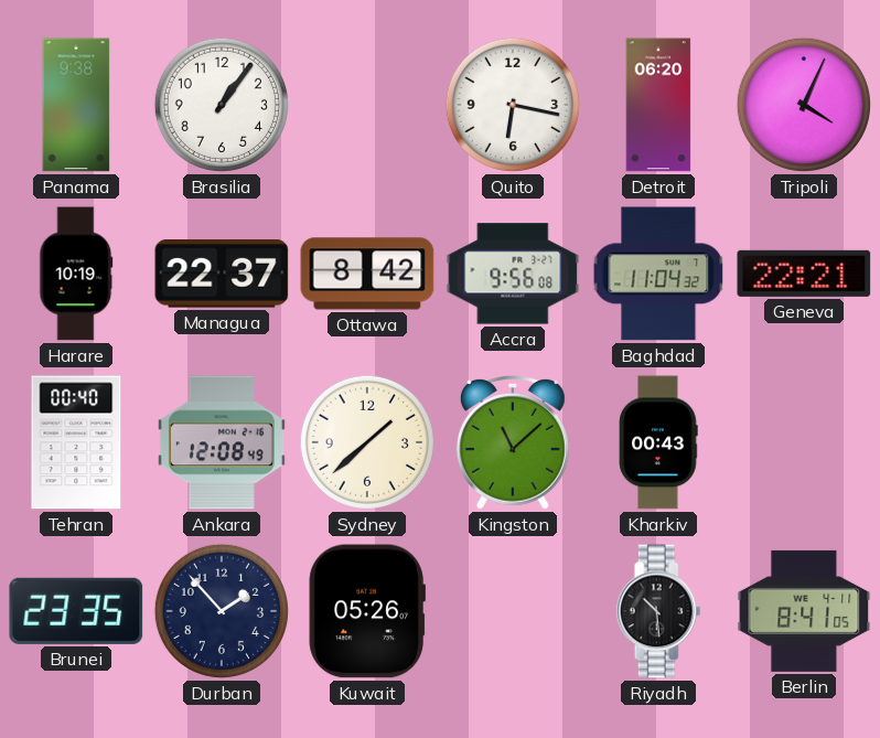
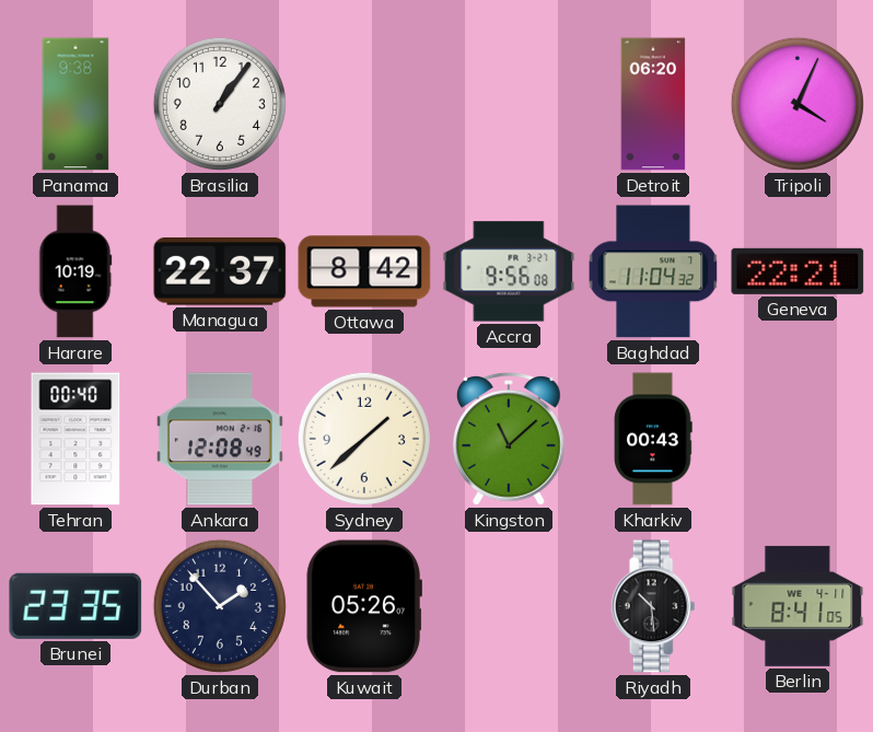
Quito: 6:17 -> none
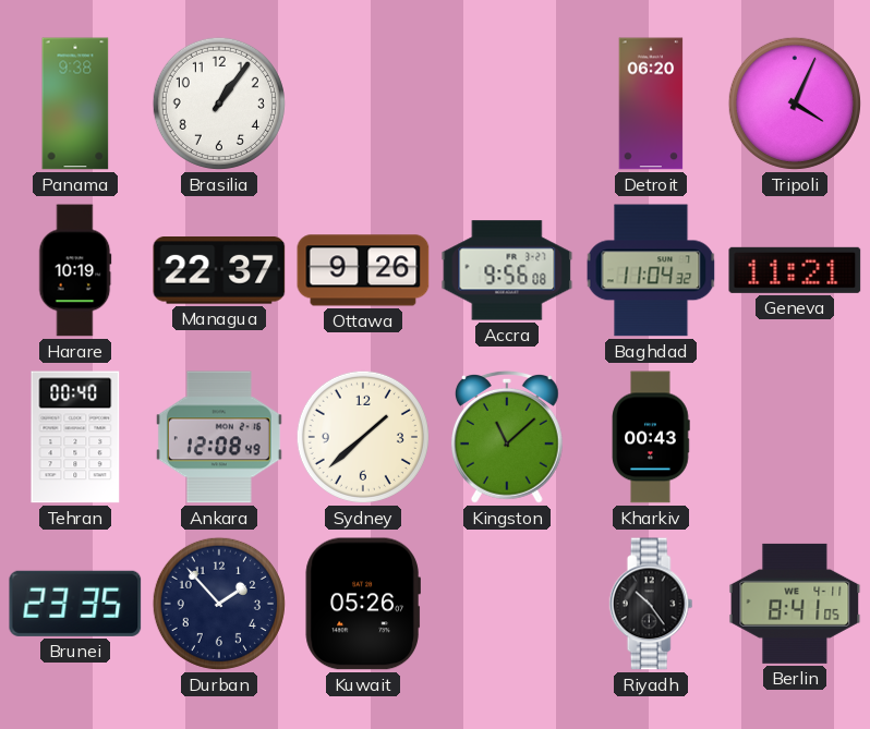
Ottawa: 8:42 -> 9:26
Geneva: 22:21 -> 11:21
Riyadh: 10:29 -> 10:24
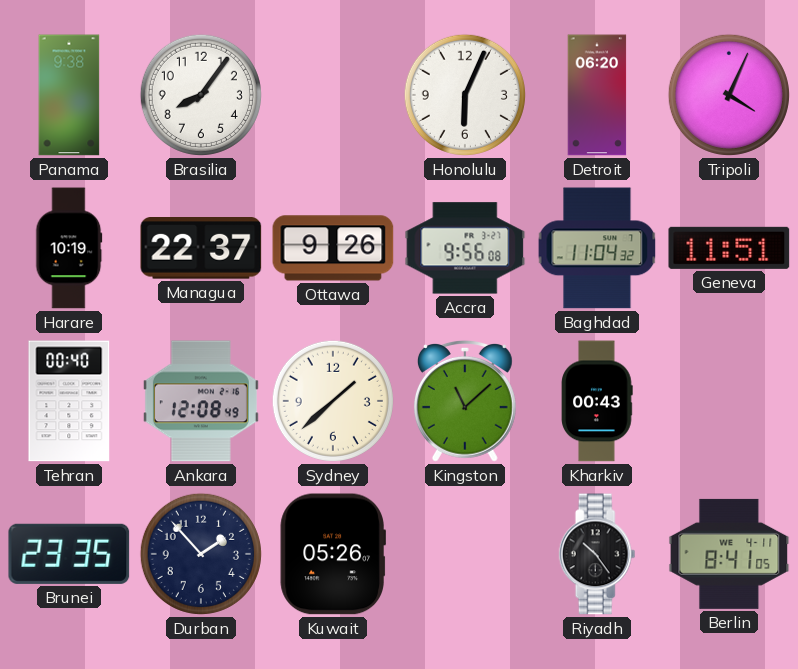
Brasilia: 1:06 -> 8:06
Honolulu: none -> 6:04
Geneva: 11:21 -> 11:51
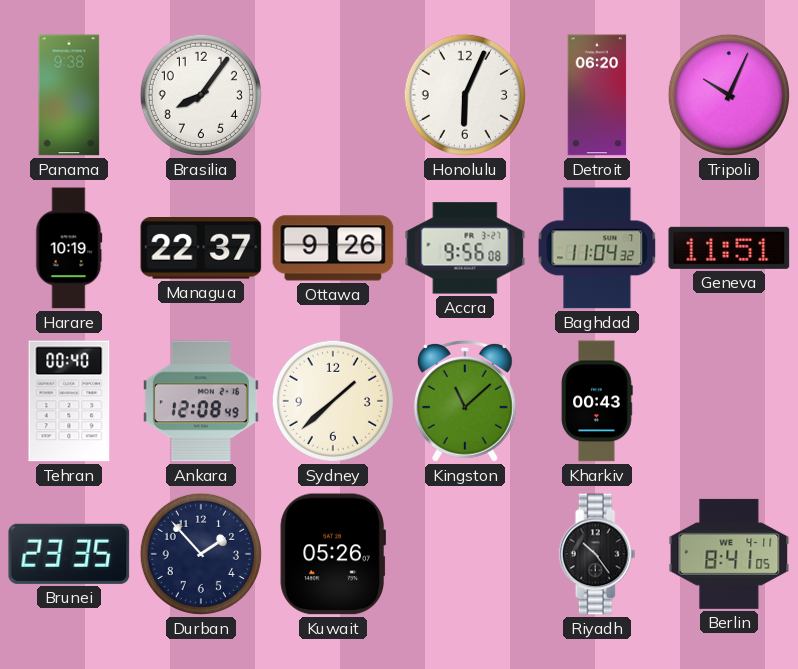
Tripoli: 4:04 -> 10:04
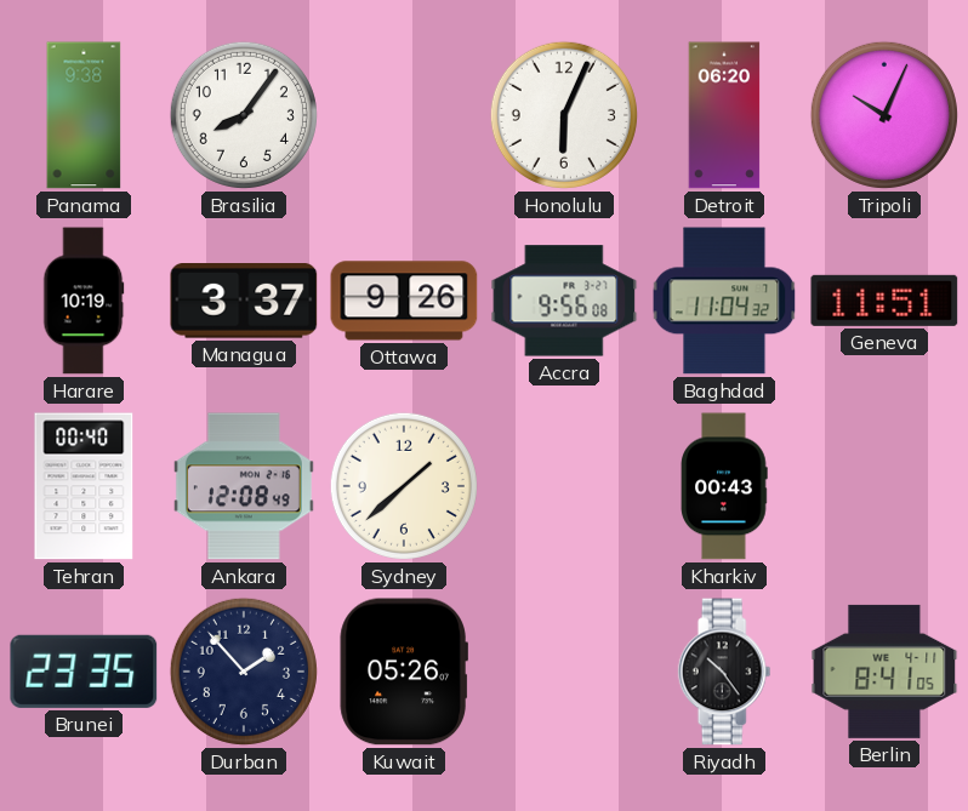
Managua: 22:37 -> 3:37
Kingston: 11:08 -> none
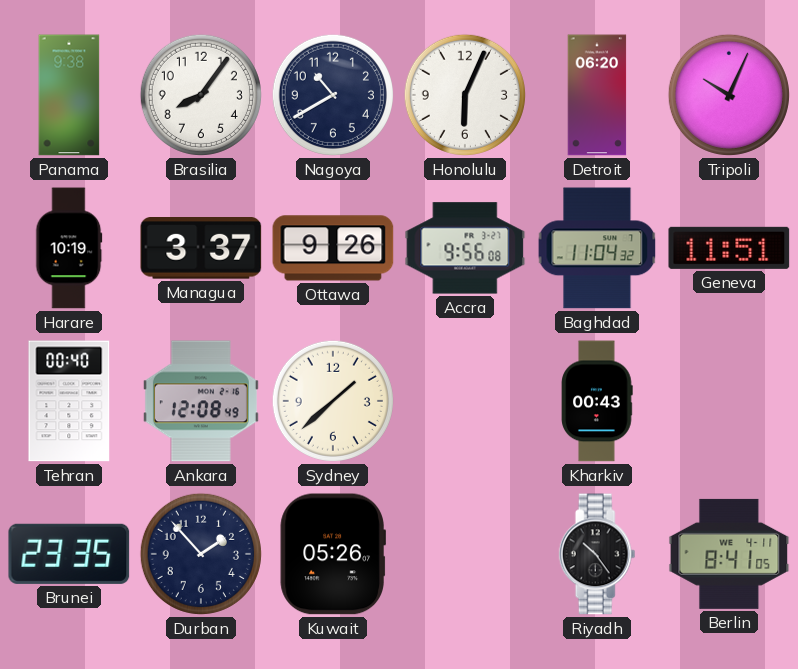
Nagoya: none -> 10:40
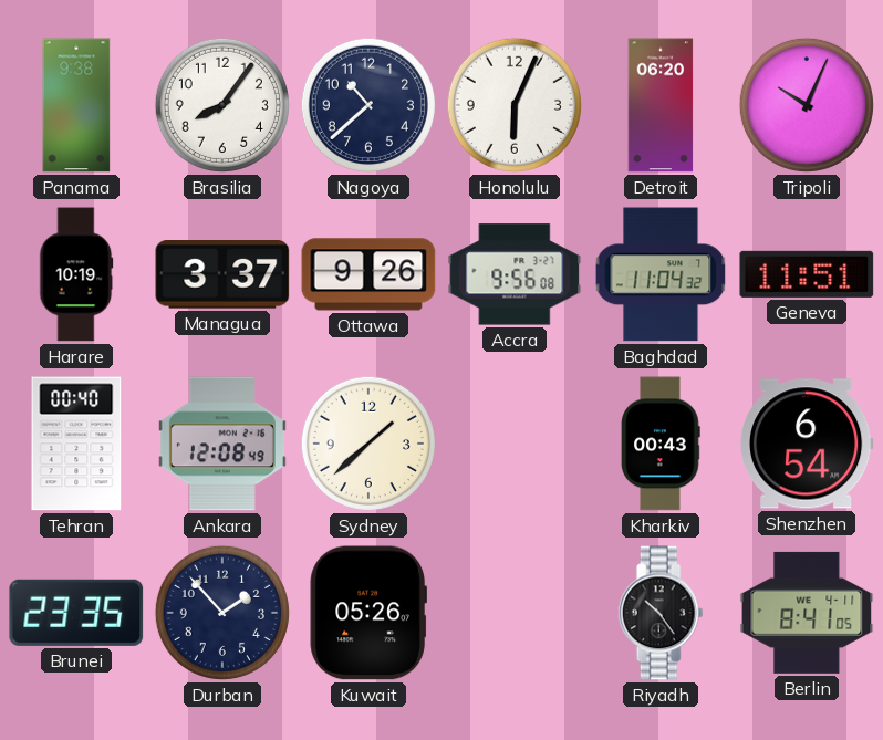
Nagoya: 10:40 -> 10:38
Shenzhen: none -> 6:54
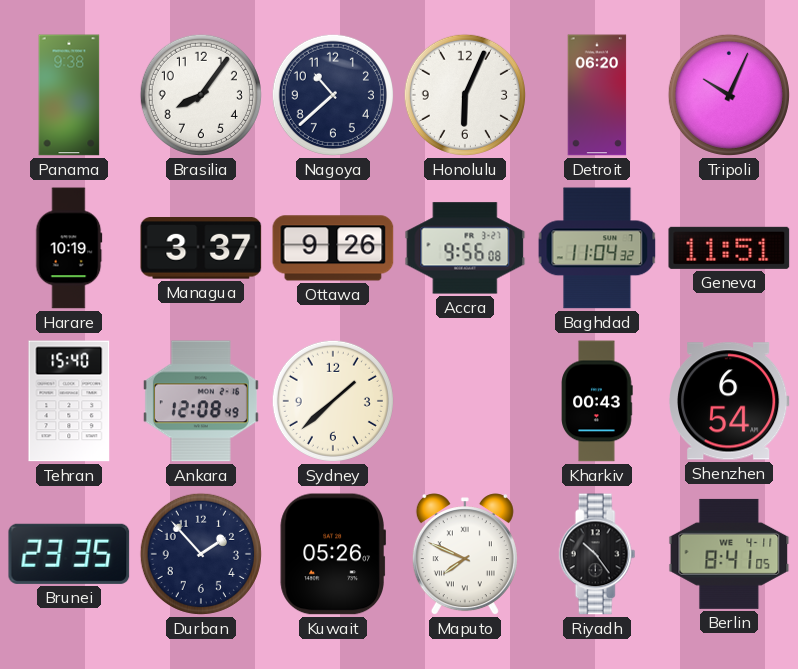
Tehran: 00:40 -> 15:40
Maputo: none -> 7:49
